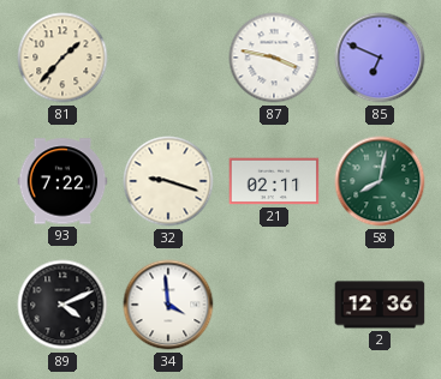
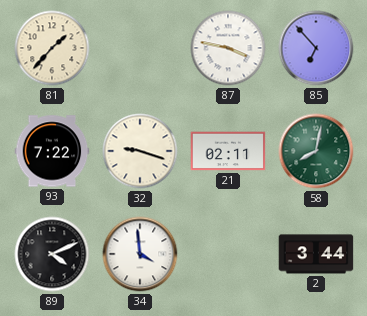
85: 6:49 -> 6:53
2: 12:36 -> 3:44
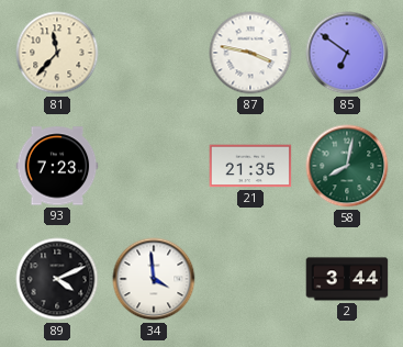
81: 1:37 -> 11:37
85: 6:53 -> 6:51
93: 7:22 -> 7:23
32: 9:18 -> none
21: 02:11 -> 21:35
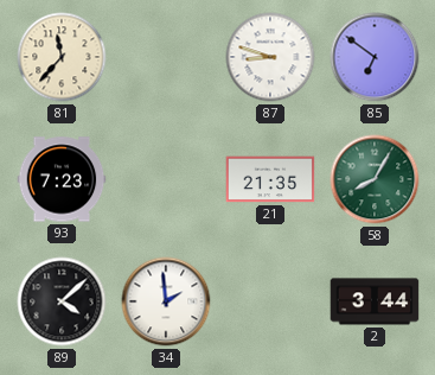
87: 3:47 -> 8:48
58: 8:02 -> 8:05
89: 4:11 -> 4:08
34: 3:59 -> 1:59
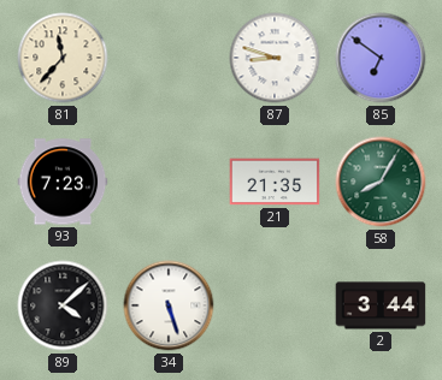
34: 1:59 -> 5:27
